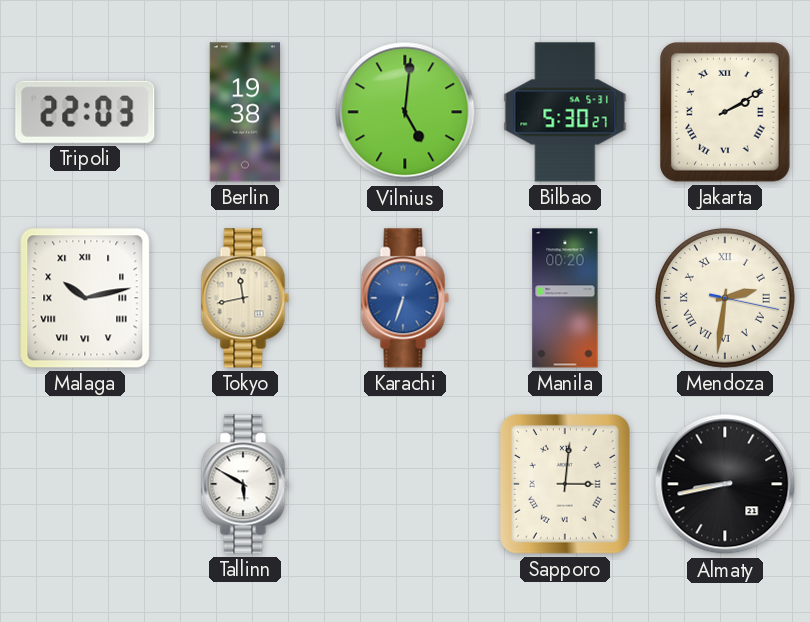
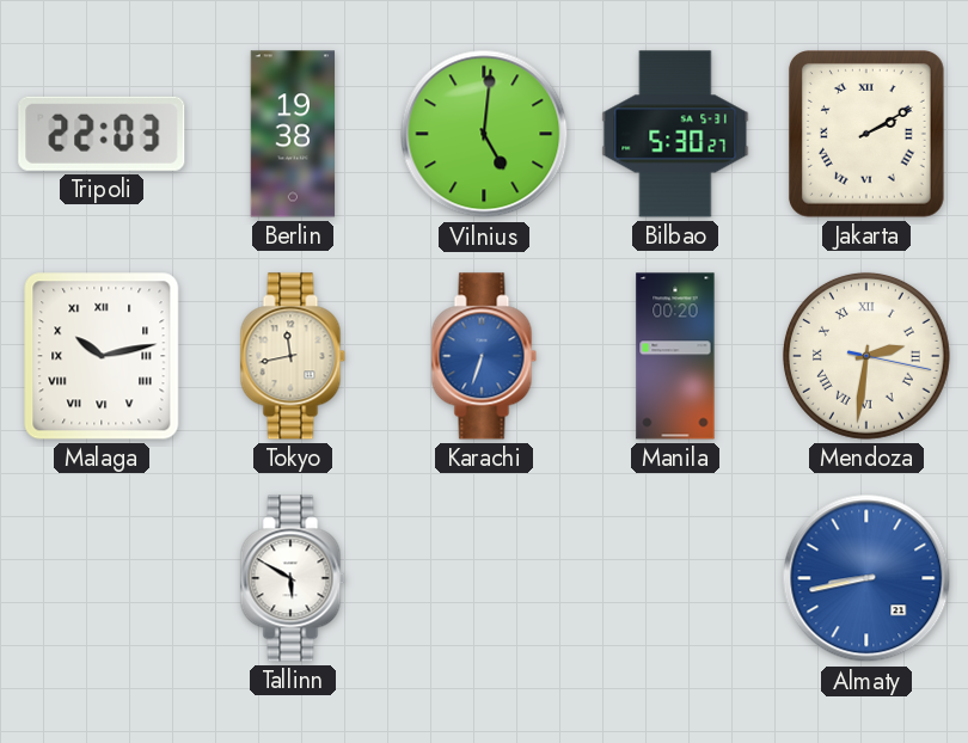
Sapporo: 3:01 -> none
Almaty dial: black -> blue
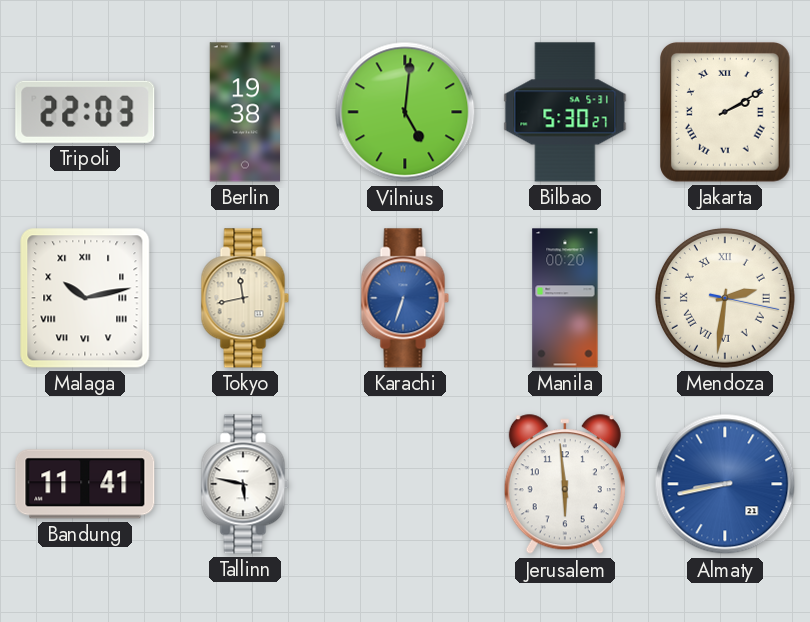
Bandung: none -> 11:41
Tallinn: 5:50 -> 5:47
Jerusalem: none -> 5:59
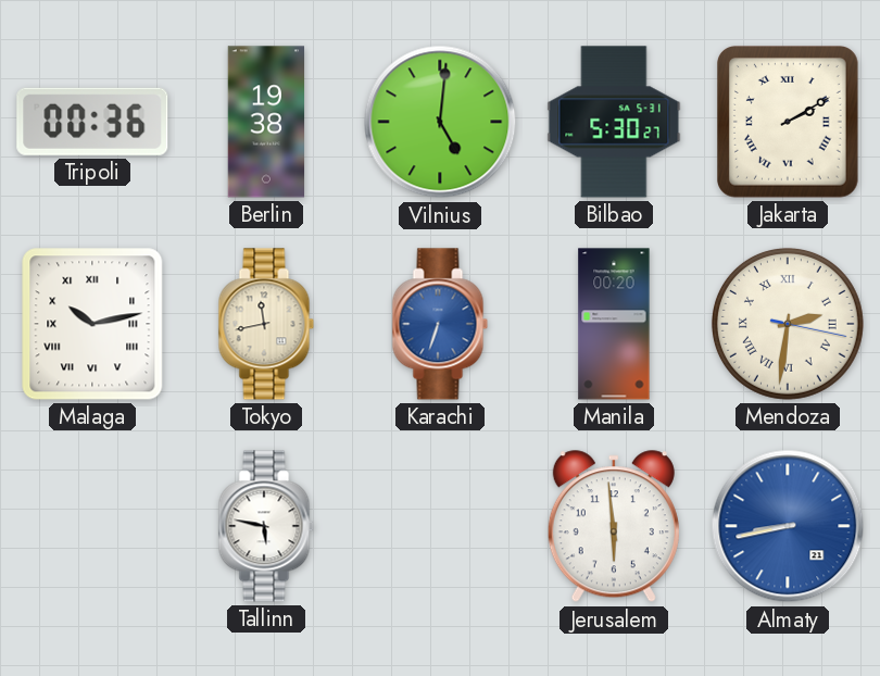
Tripoli: 22:03 -> 00:36
Bandung: 11:41 -> none
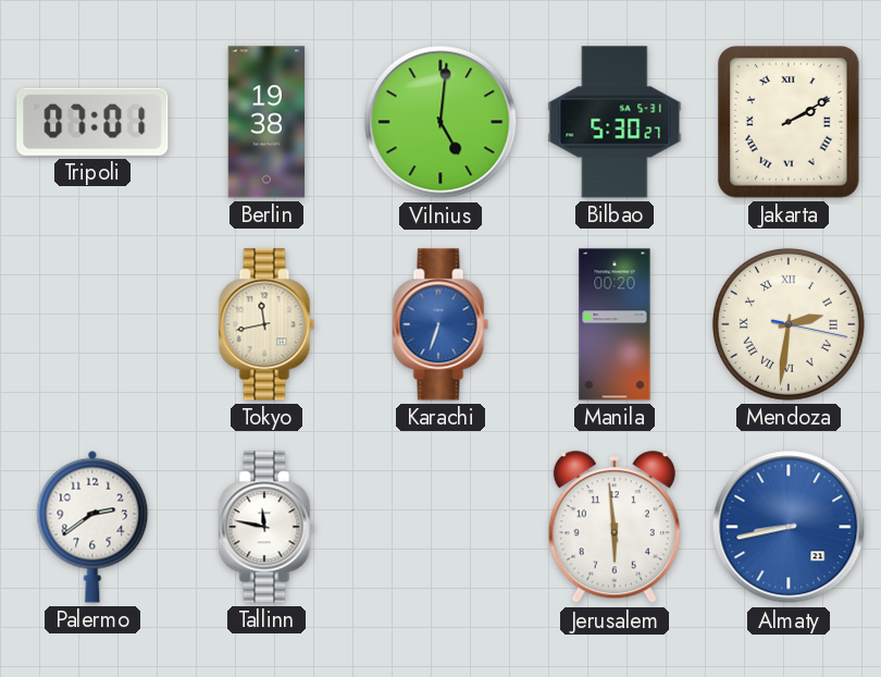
Tripoli: 00:36 -> 07:01
Malaga: 10:13 -> none
Palermo: none -> 2:39
Tallinn: 5:47 -> 11:47
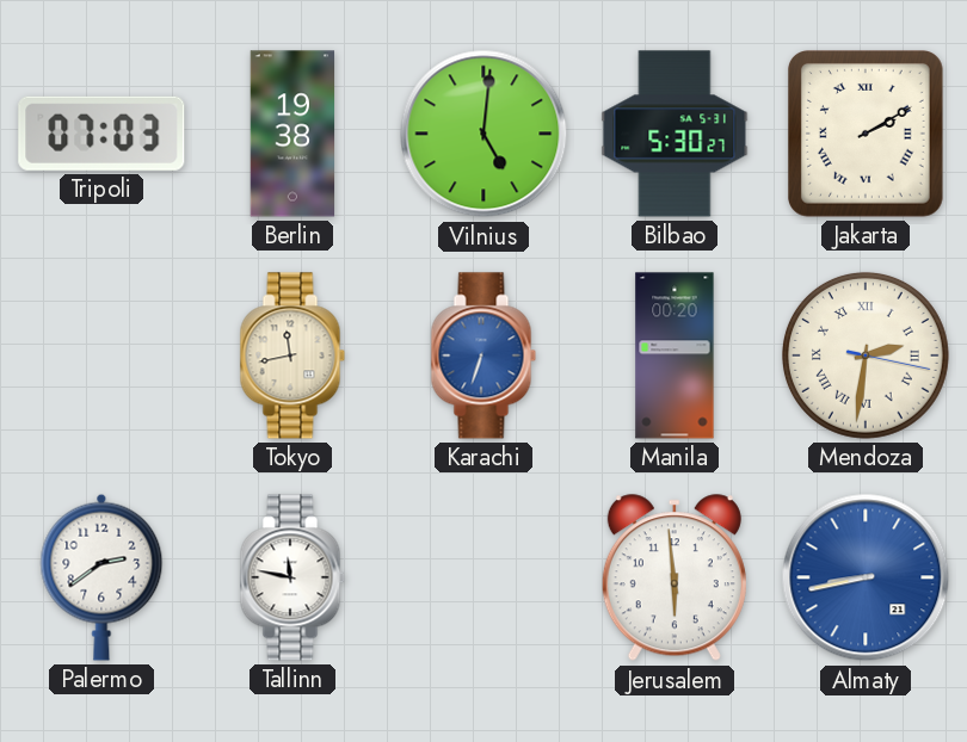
Tripoli: 07:01 -> 07:03
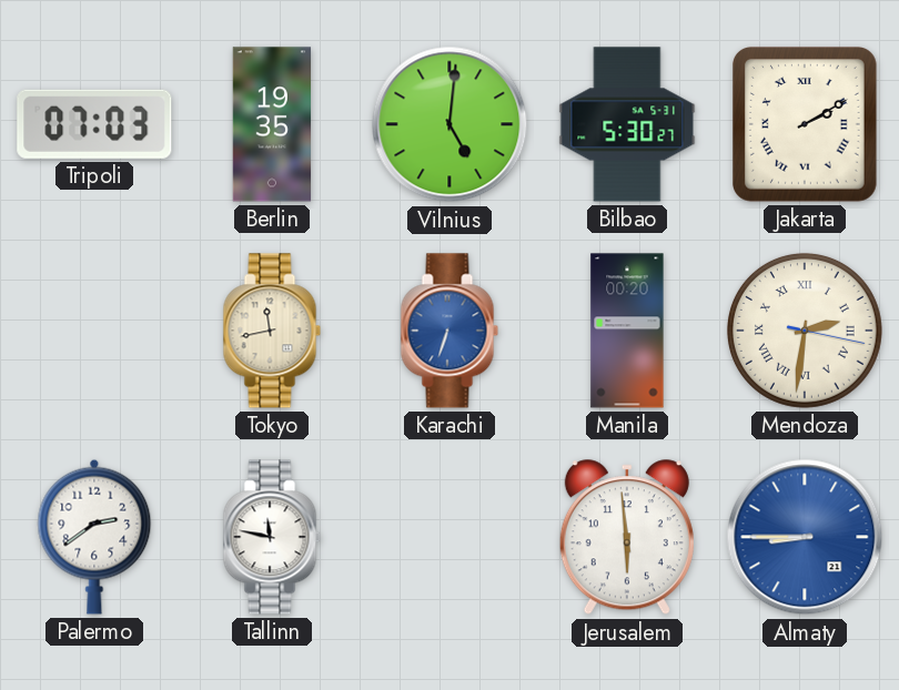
Berlin: 19:38 -> 19:35
Almaty: 8:43 -> 8:45
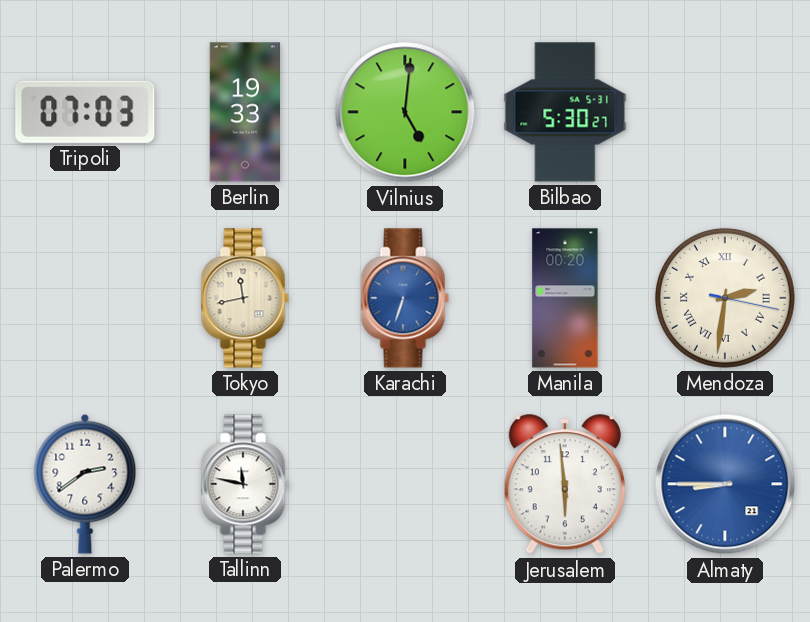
Berlin: 19:35 -> 19:33
Jakarta: 2:10 -> none
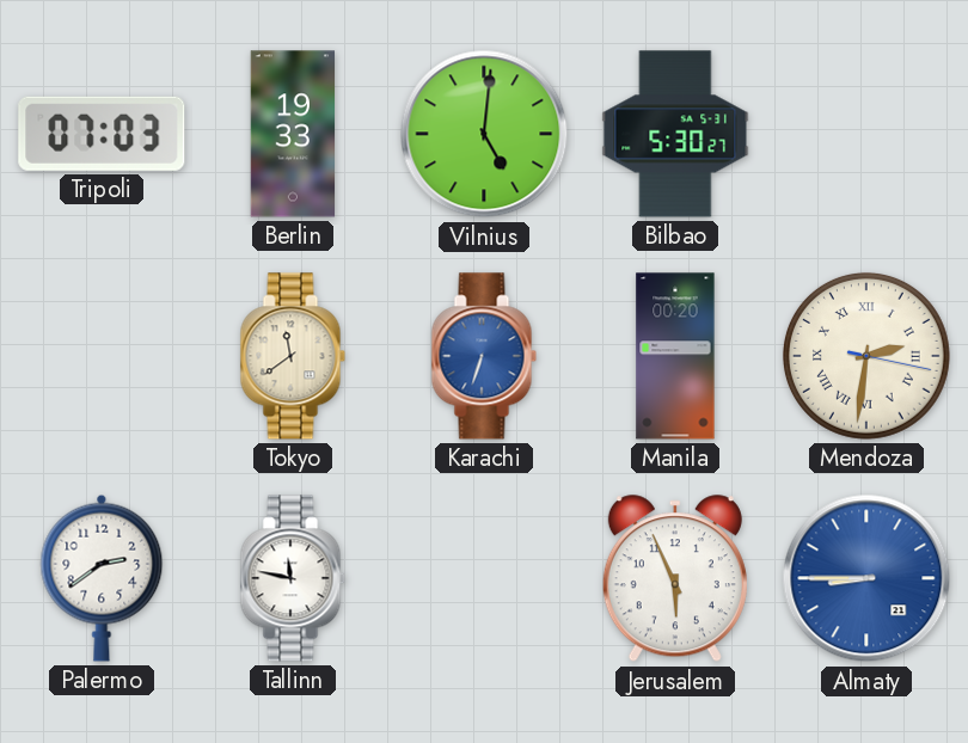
Tokyo: 11:43 -> 11:39
Jerusalem: 5:59 -> 5:56
